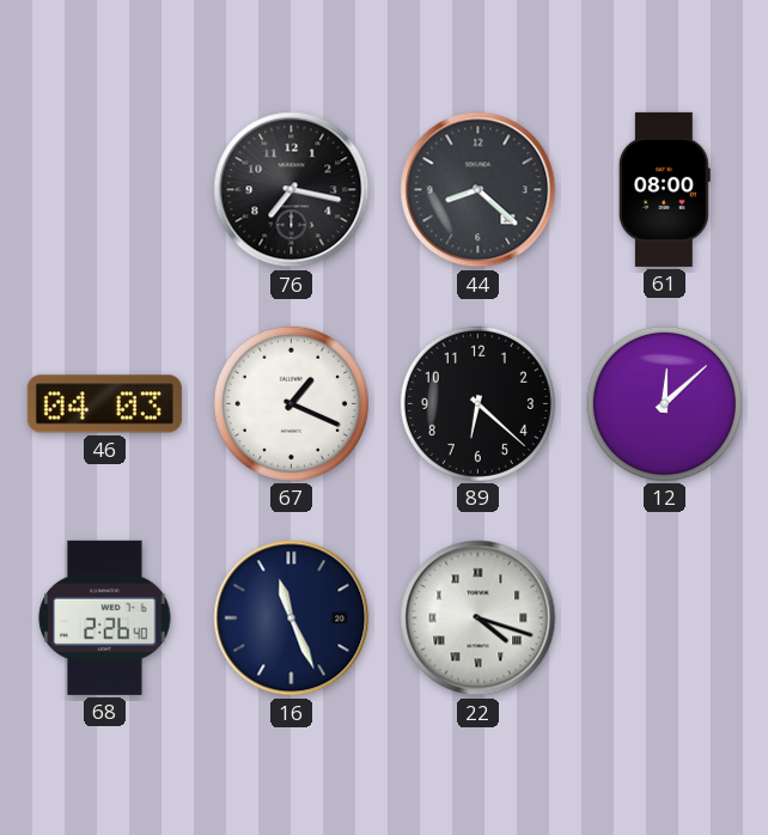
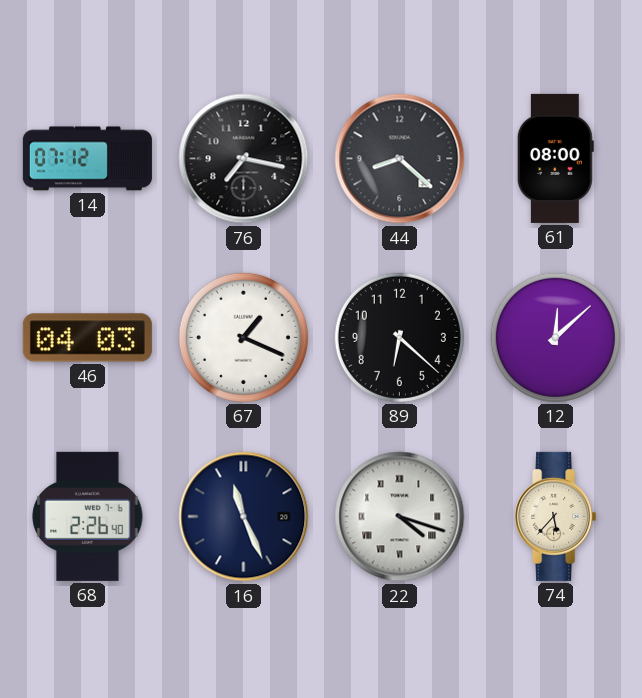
14: none -> 07:12
74: none -> 5:37
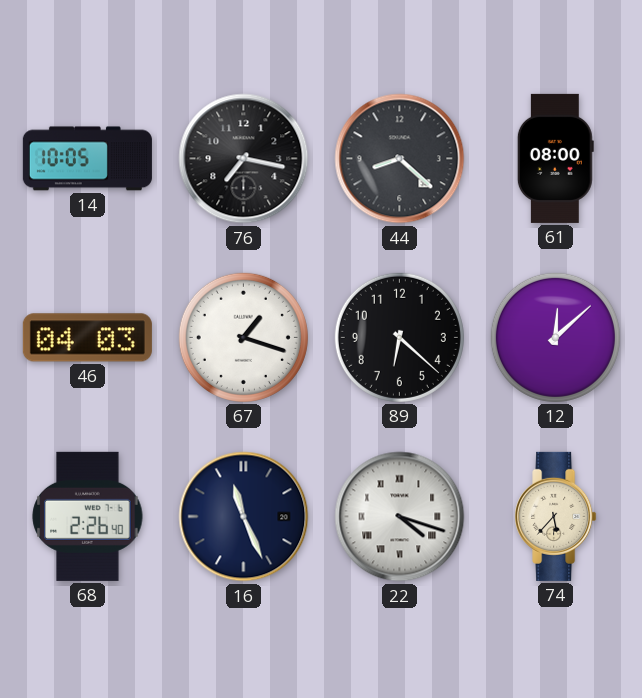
14: 07:12 -> 10:05
67: 1:19 -> 1:18
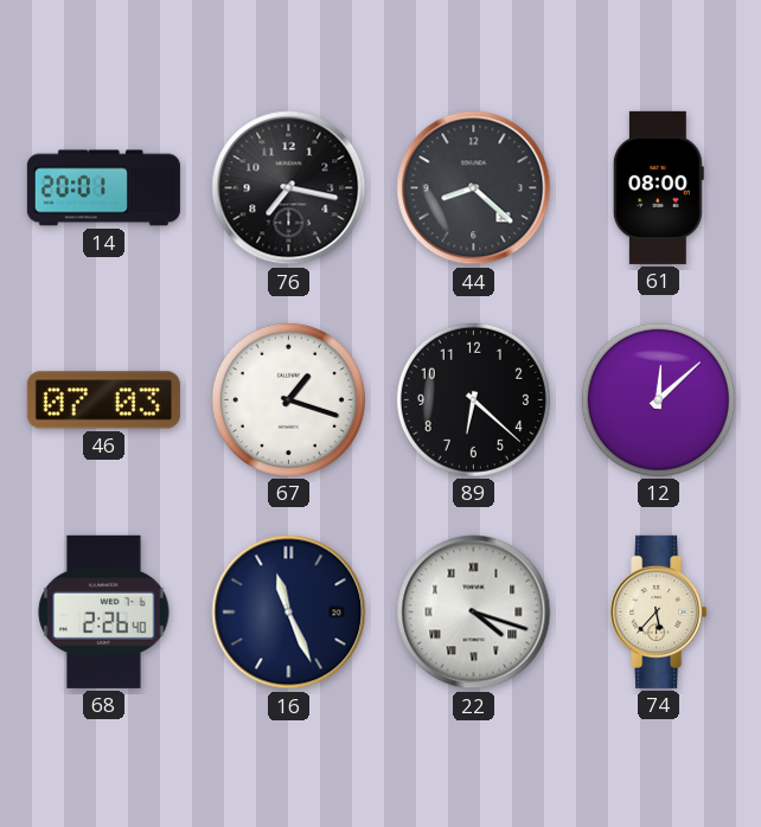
14: 10:05 -> 20:01
46: 04:03 -> 07:03
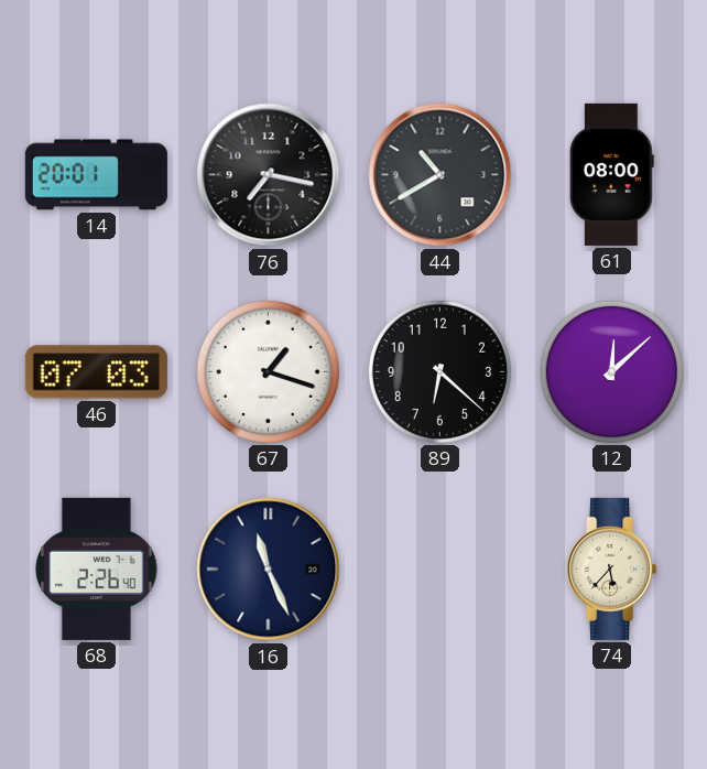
44: 8:22 -> 10:40
22: 4:18 -> none
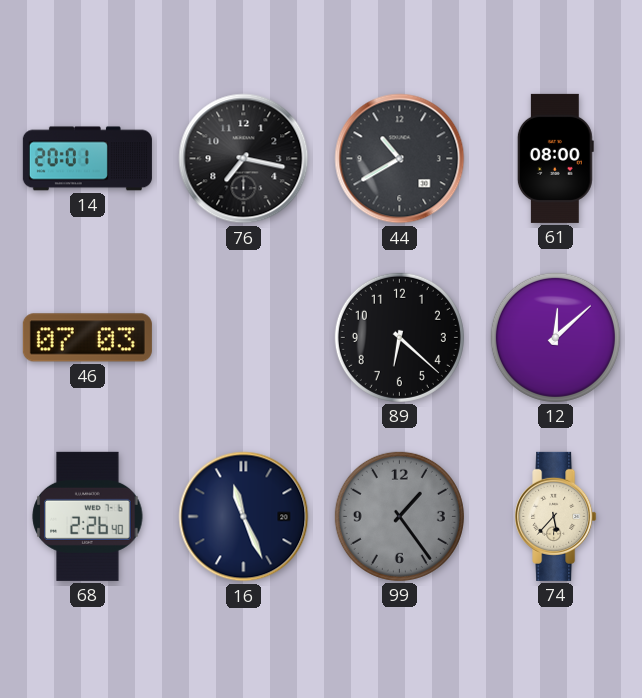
67: 1:18 -> none
99: none -> 1:24
